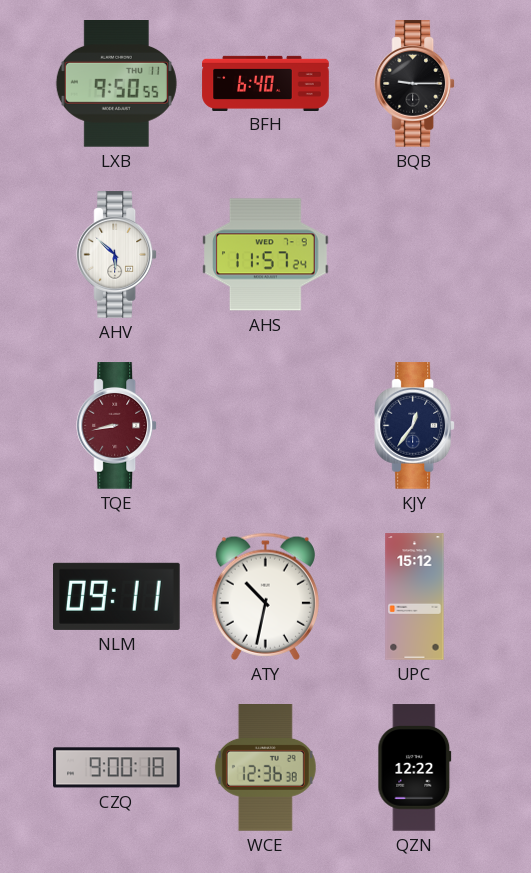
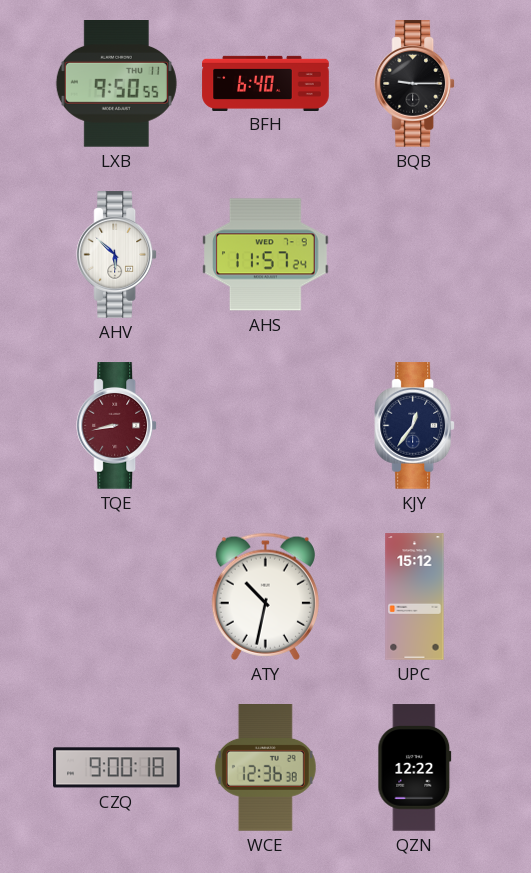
NLM: 09:11 -> none
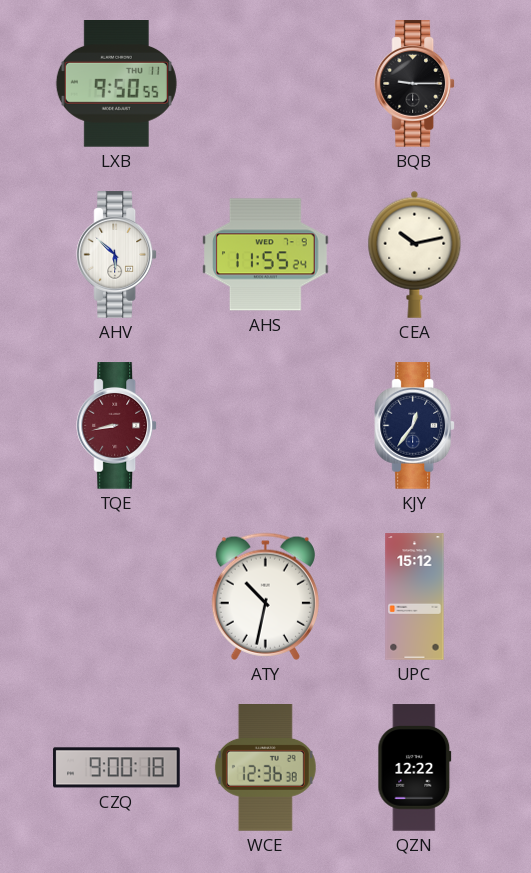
BFH: 6:40 -> none
AHS: 11:57 -> 11:55
CEA: none -> 10:13
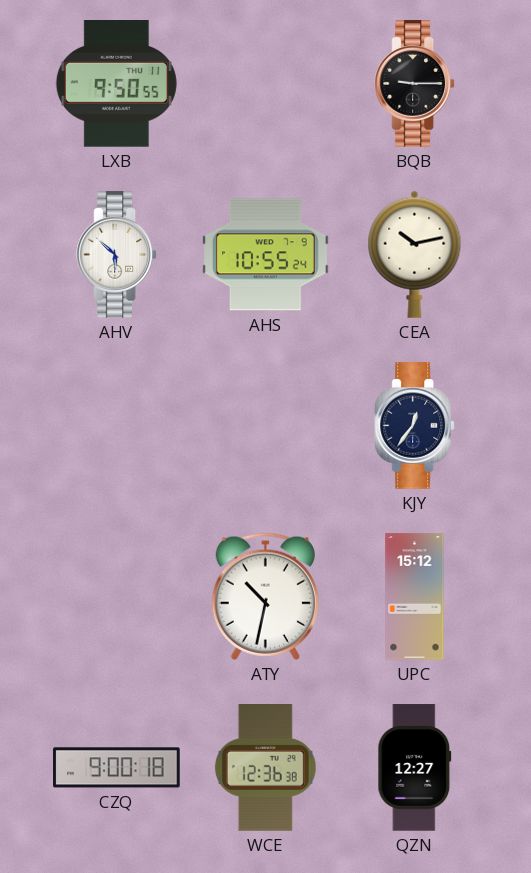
AHS: 11:55 -> 10:55
TQE: 8:43 -> none
QZN: 12:22 -> 12:27
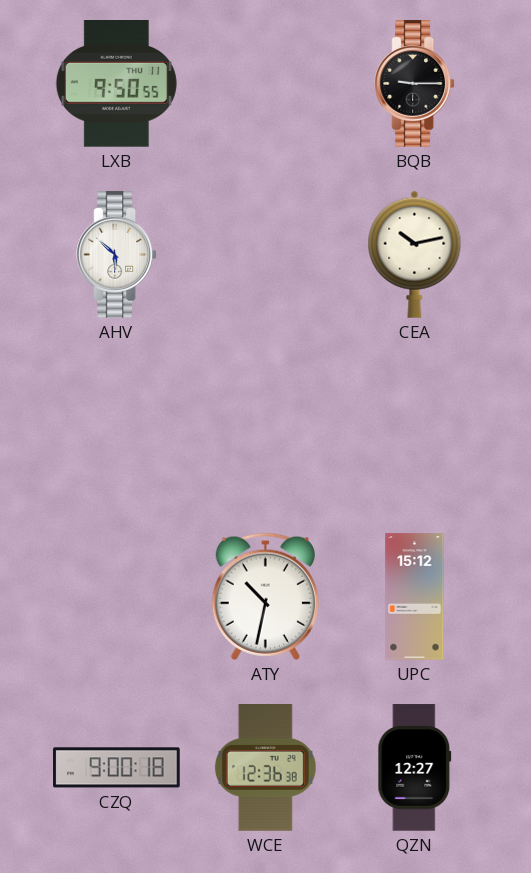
AHS: 10:55 -> none
KJY: 12:36 -> none
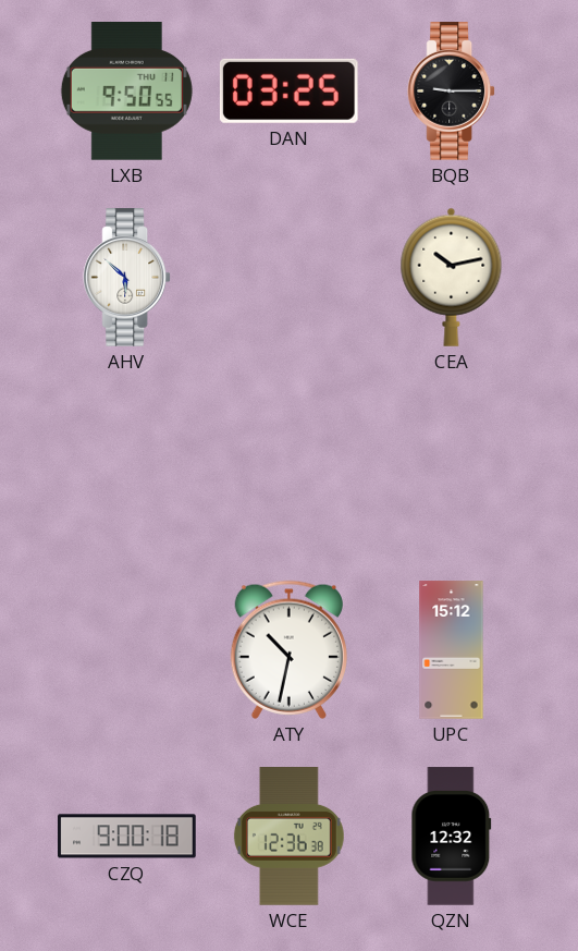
DAN: none -> 03:25
QZN: 12:27 -> 12:32
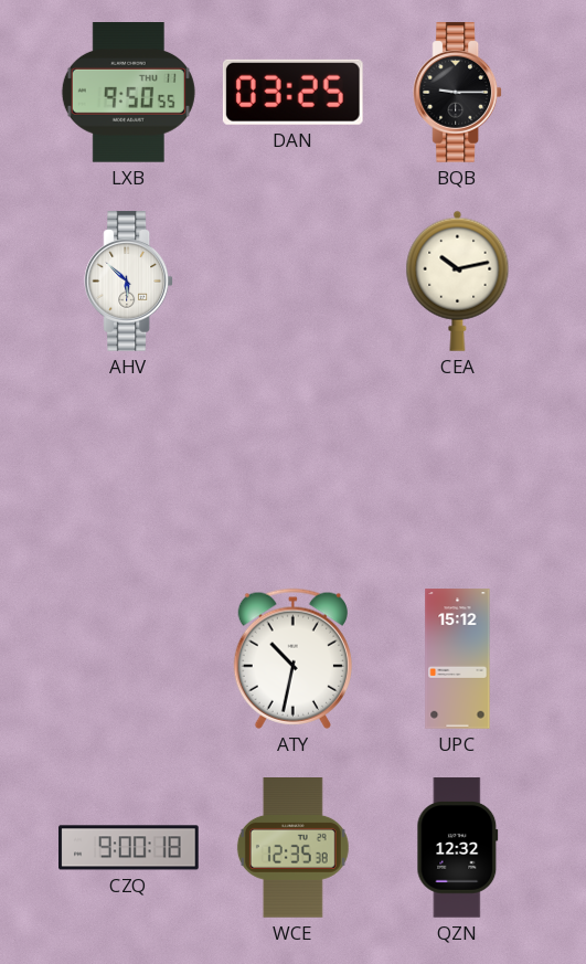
WCE: 12:36 -> 12:35
